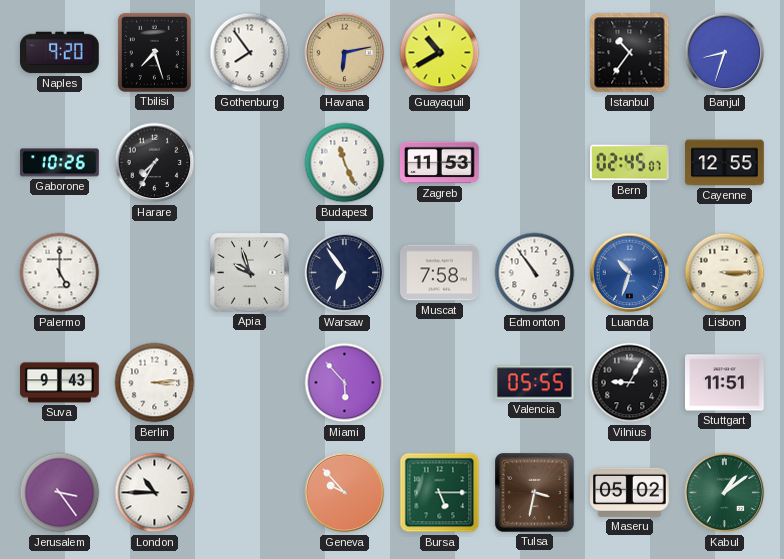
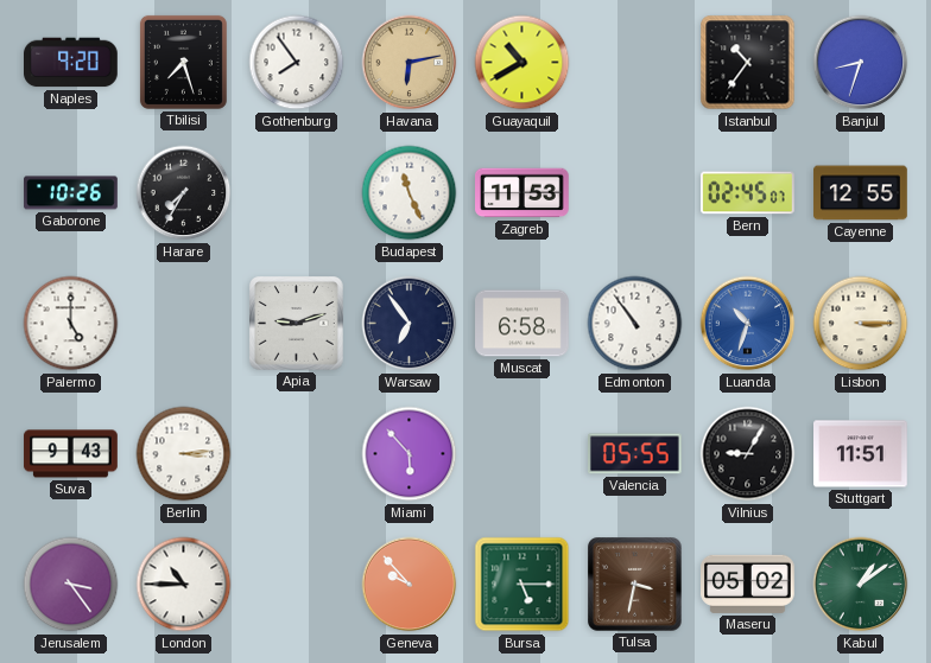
Apia: 9:57 -> 9:12
Muscat: 7:58 -> 6:58
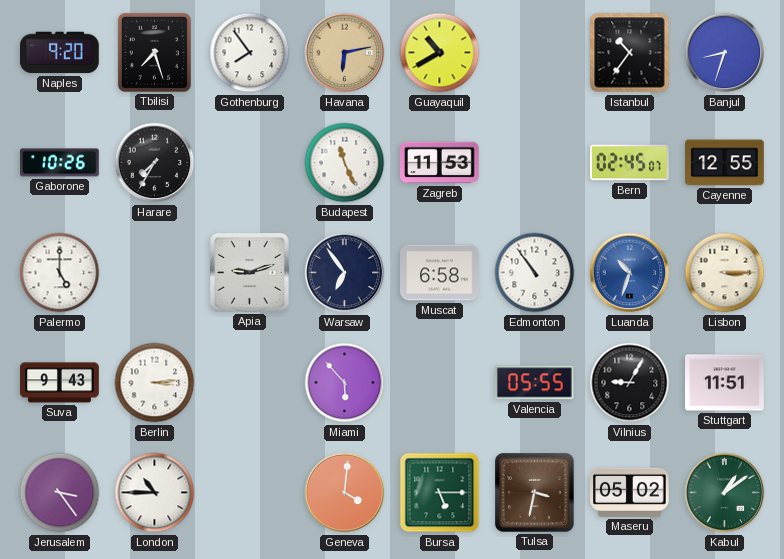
Geneva: 9:53 -> 4:01
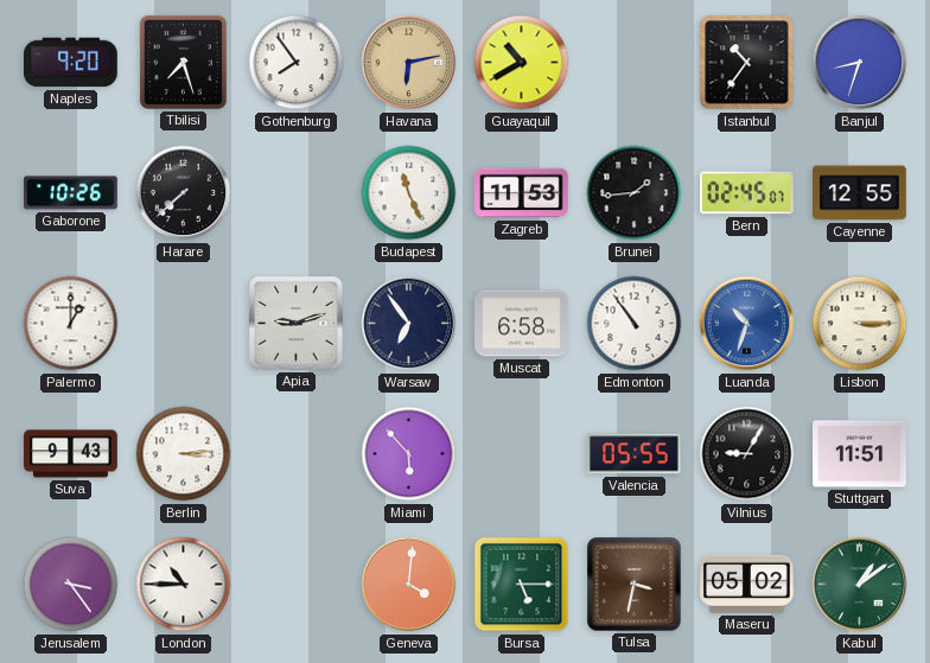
Harare: 7:35 -> 7:38
Brunei: none -> 1:44
Palermo: 5:00 -> 1:00
